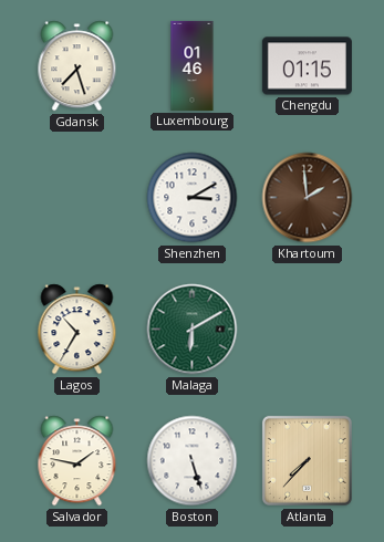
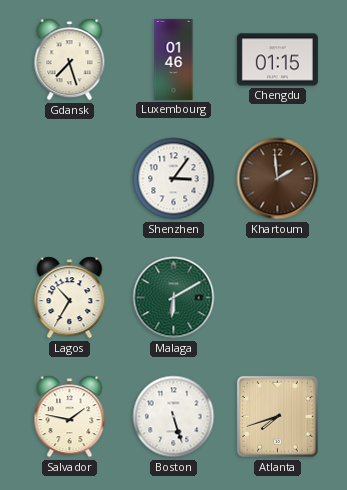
Shenzhen: 3:10 -> 3:06
Atlanta: 7:37 -> 7:42
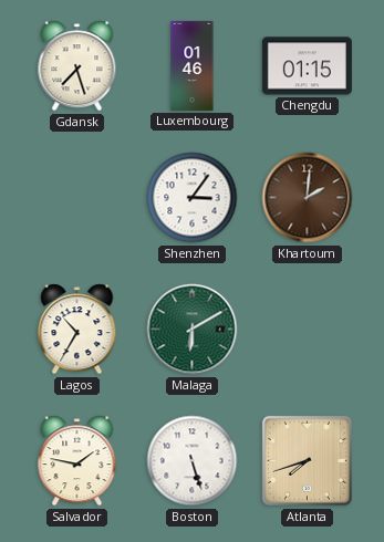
Khartoum: 1:59 -> 2:01
